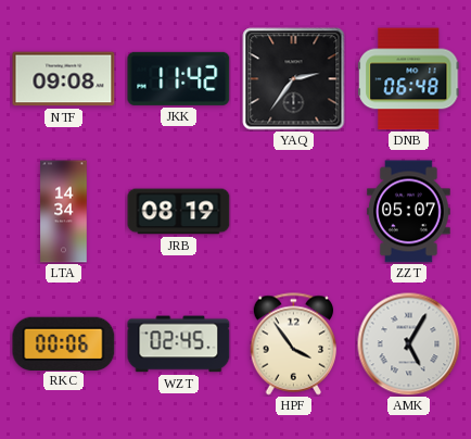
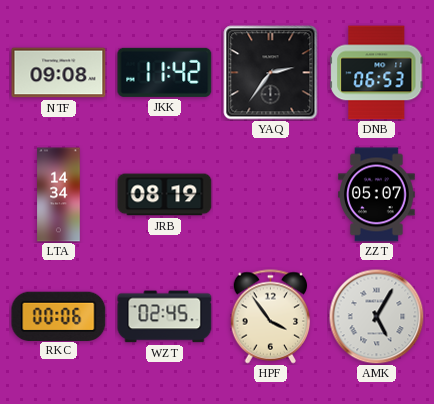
DNB: 06:48 -> 06:53
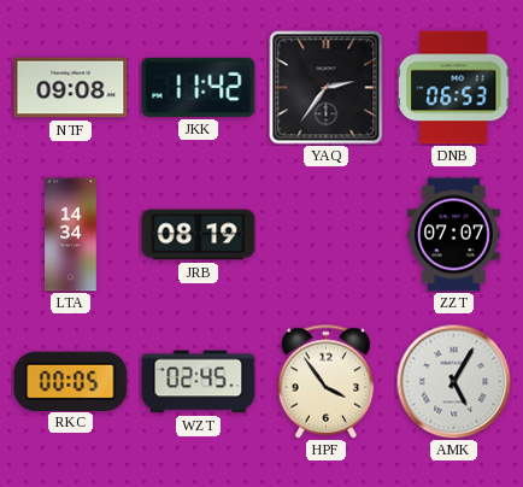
ZZT: 05:07 -> 07:07
RKC: 00:06 -> 00:05
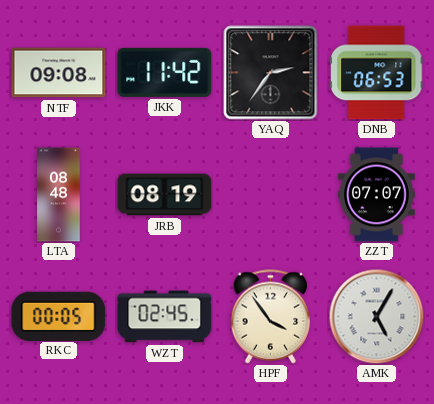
LTA: 14:34 -> 08:48
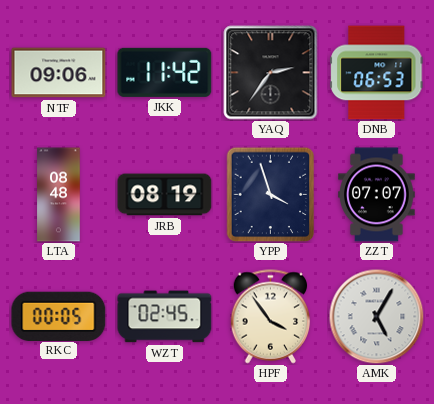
NTF: 09:08 -> 09:06
YPP: none -> 3:57
